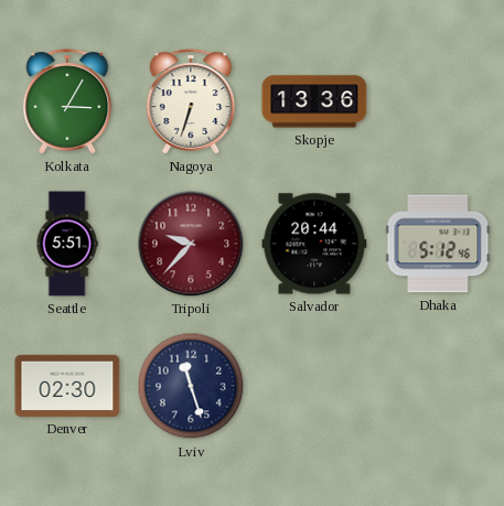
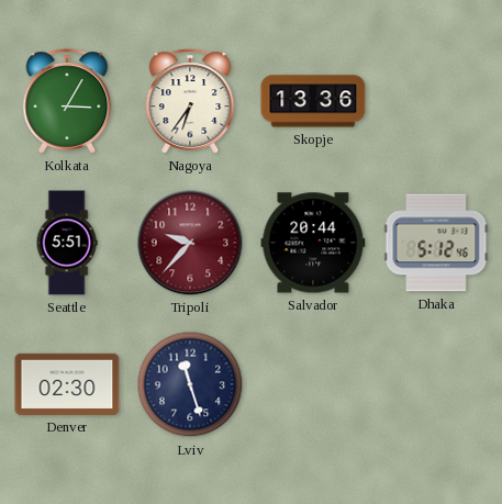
Nagoya: 6:33 -> 6:36
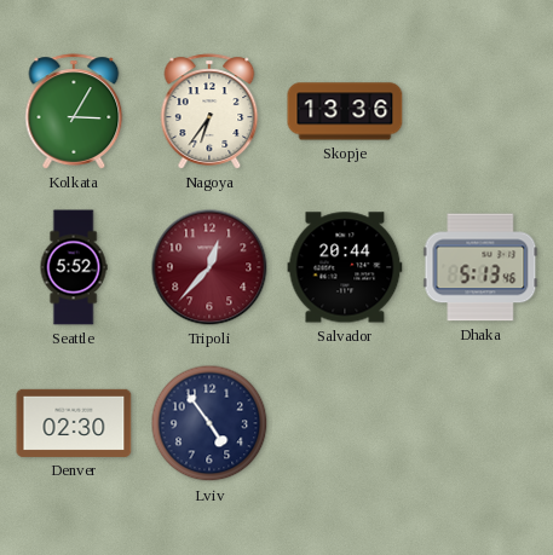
Seattle: 5:51 -> 5:52
Tripoli: 9:37 -> 12:37
Dhaka: 5:12 -> 5:13
Lviv: 11:27 -> 4:54
